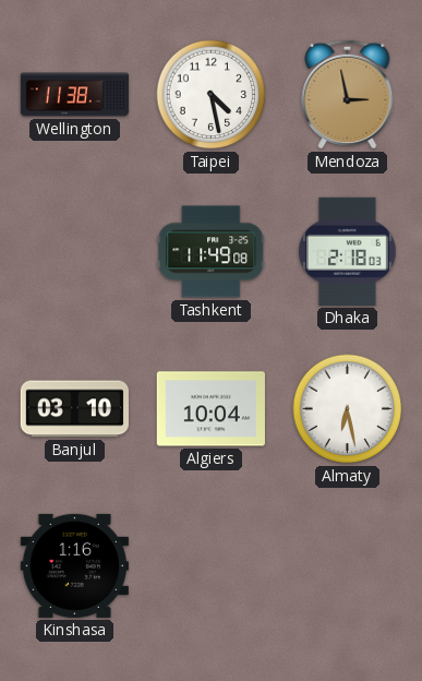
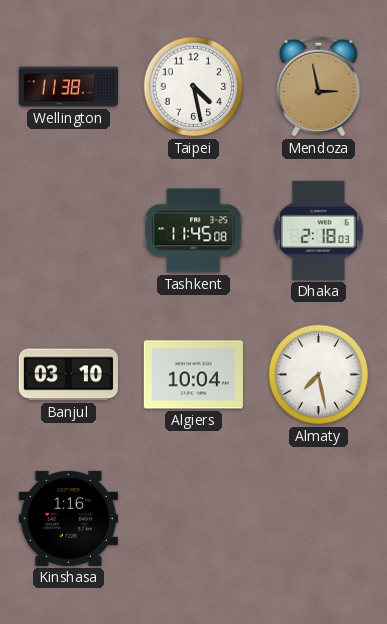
Tashkent: 11:49 -> 11:45
Almaty: 6:28 -> 7:28
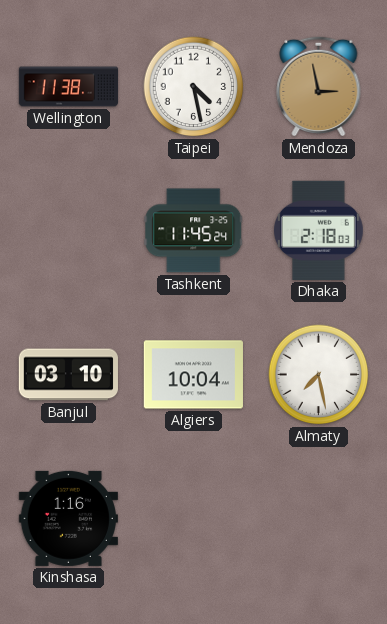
Tashkent: 11:45:08 -> 11:45:24
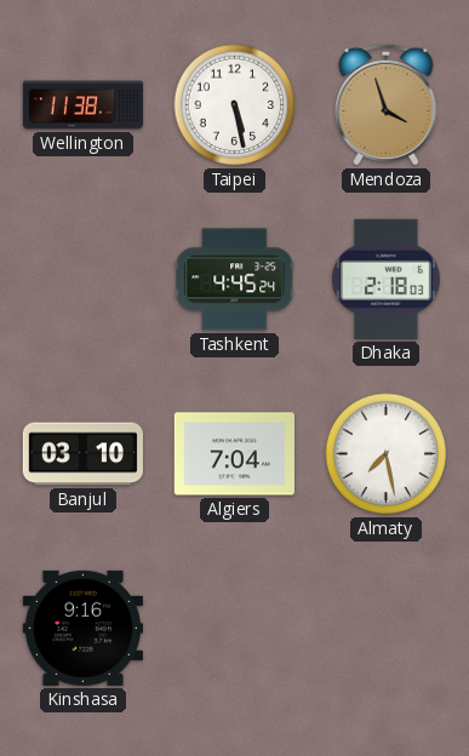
Taipei: 4:28 -> 5:28
Mendoza: 2:58 -> 3:57
Tashkent: 11:45 -> 4:45
Algiers: 10:04 -> 7:04
Kinshasa: 1:16 -> 9:16
